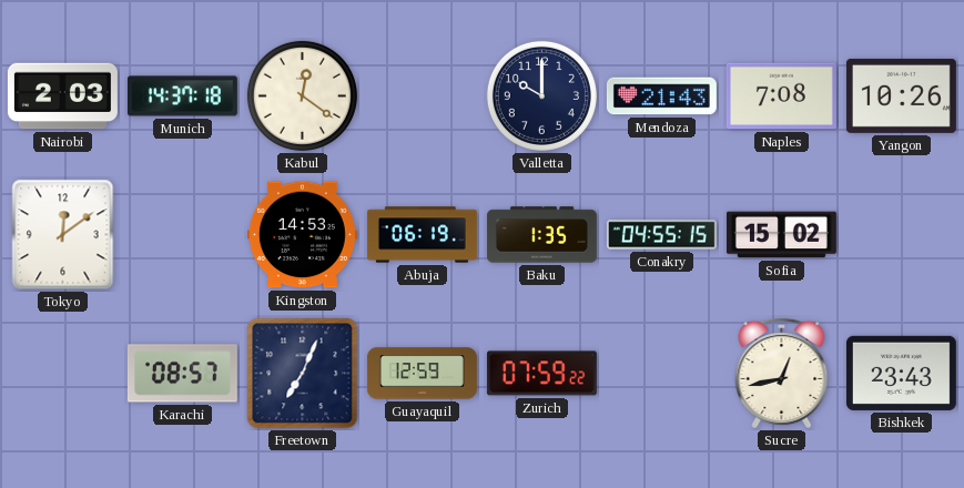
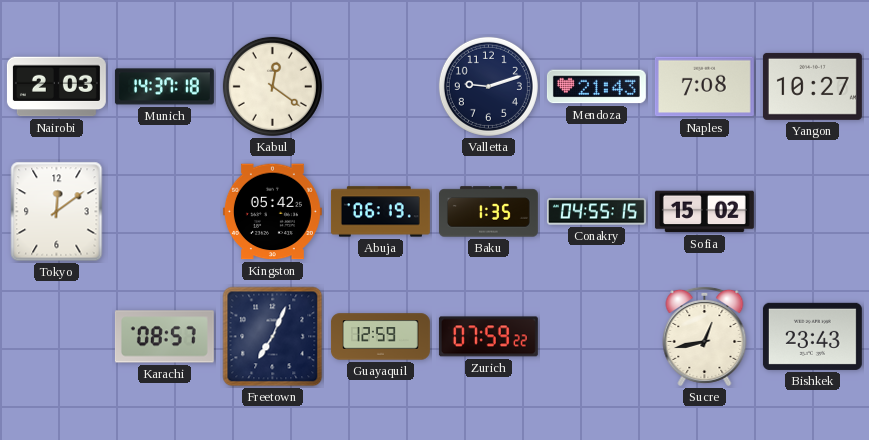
Valletta: 10:00 -> 9:12
Yangon: 10:26 -> 10:27
Kingston: 14:53 -> 05:42
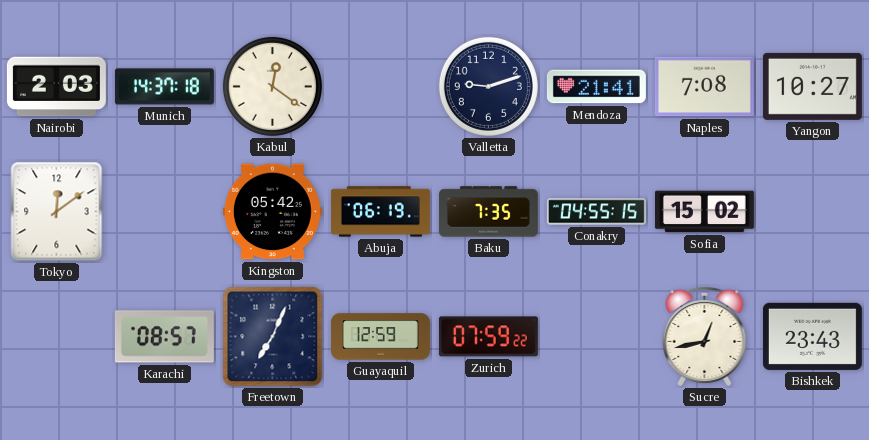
Mendoza: 21:43 -> 21:41
Baku: 1:35 -> 7:35
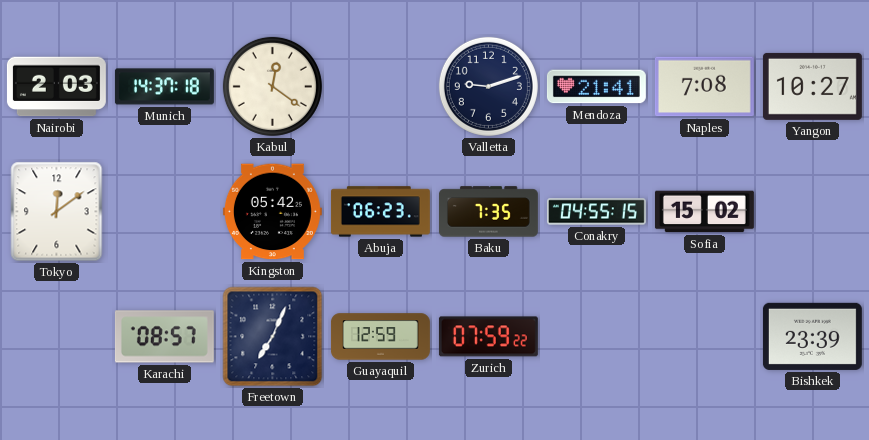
Abuja: 06:19 -> 06:23
Sucre: 12:43 -> none
Bishkek: 23:43 -> 23:39
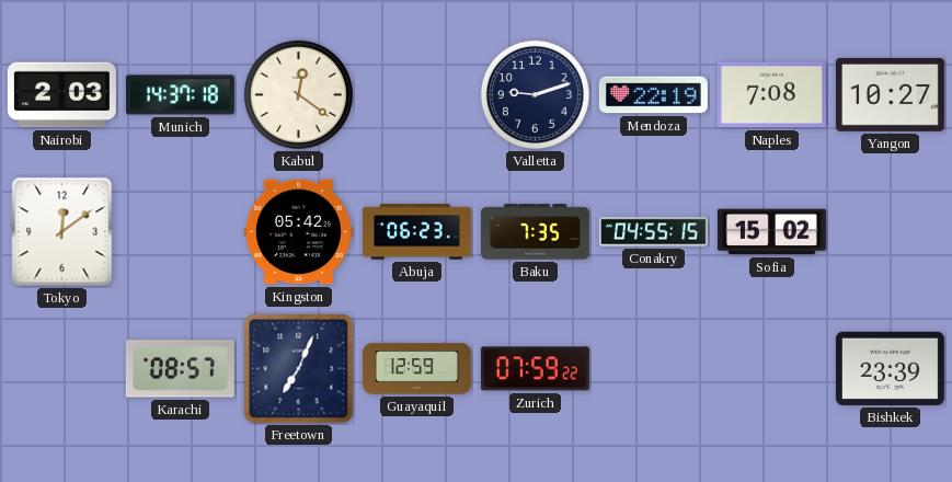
Mendoza: 21:41 -> 22:19
